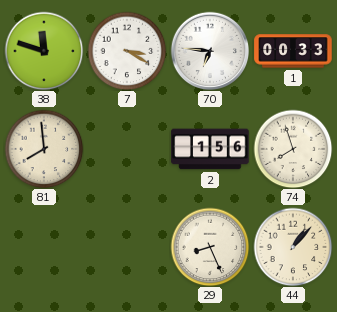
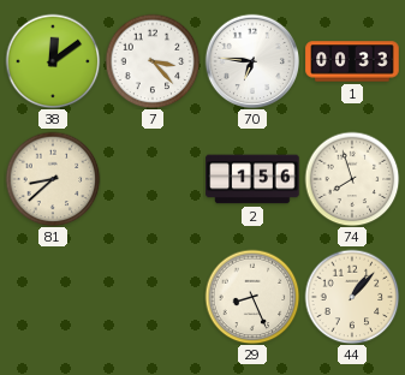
38: 11:48 -> 12:09
7: 3:20 -> 3:23
81: 7:59 -> 8:38
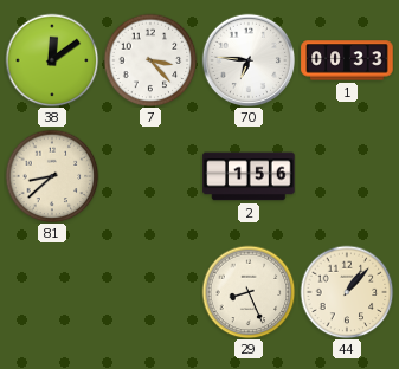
74: 7:57 -> none
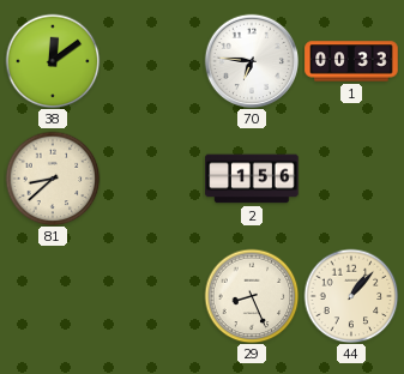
7: 3:23 -> none
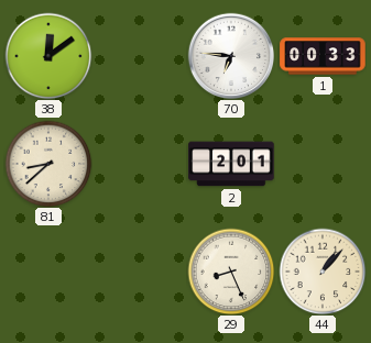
2: 1:56 -> 2:01
